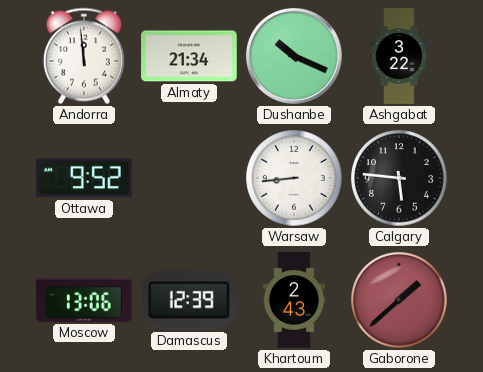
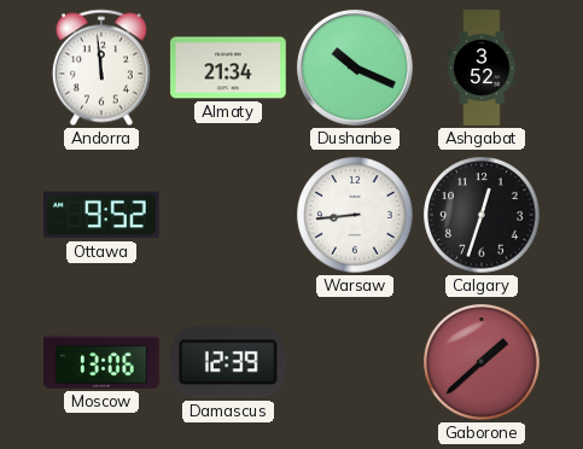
Ashgabat: 3:22 -> 3:52
Calgary: 5:46 -> 12:33
Khartoum: 2:43 -> none
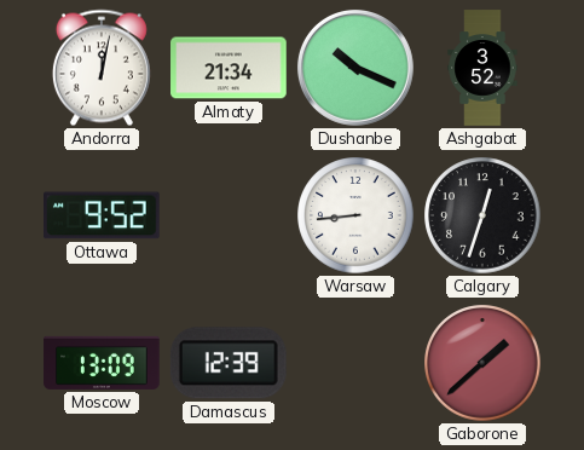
Andorra: 11:59 -> 12:02
Moscow: 13:06 -> 13:09
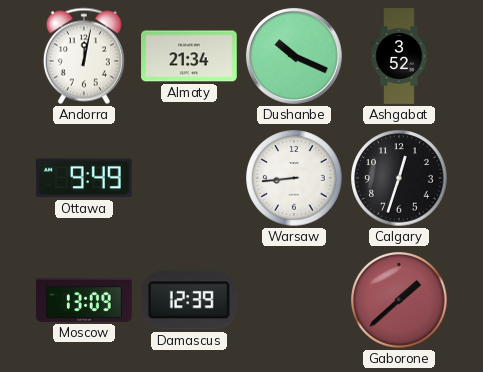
Ottawa: 9:52 -> 9:49
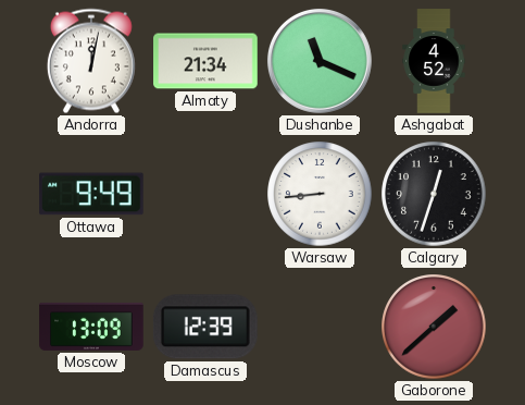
Dushanbe: 10:19 -> 11:19
Ashgabat: 3:52 -> 4:52
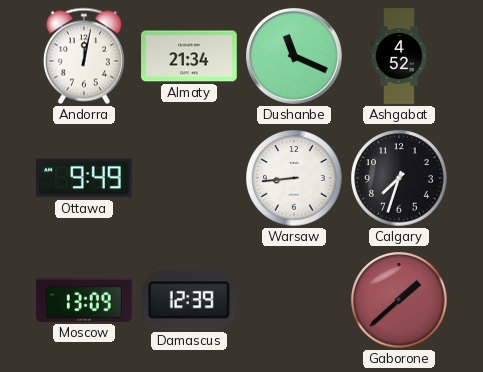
Calgary: 12:33 -> 7:33
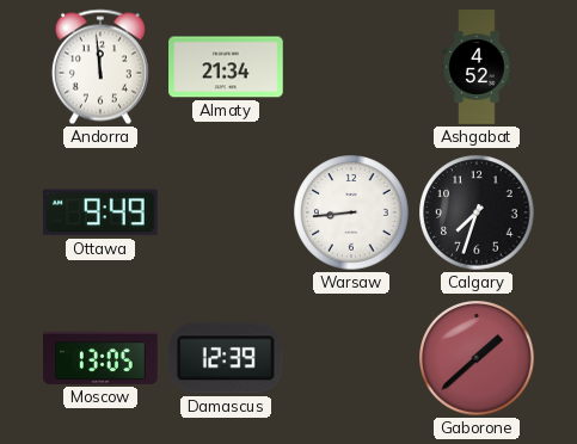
Andorra: 12:02 -> 11:59
Dushanbe: 11:19 -> none
Moscow: 13:09 -> 13:05
